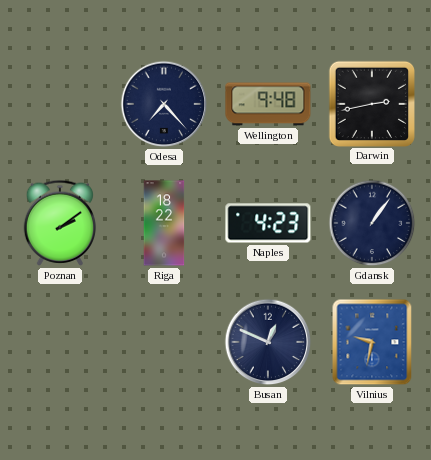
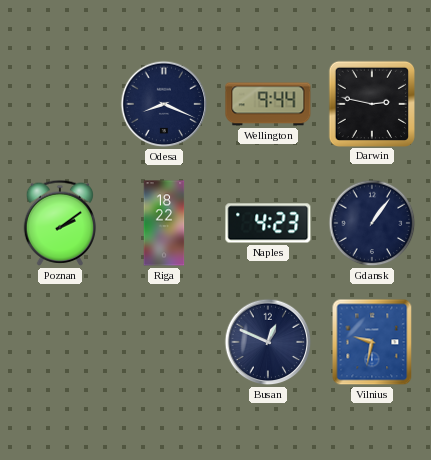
Odesa: 7:23 -> 8:19
Wellington: 9:48 -> 9:44
Darwin: 2:43 -> 2:47
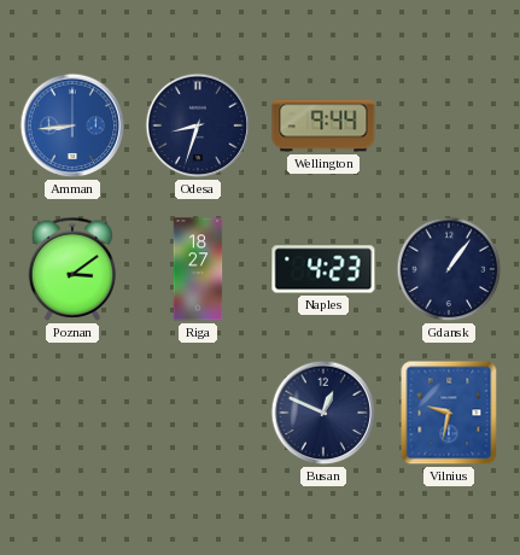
Amman: none -> 8:44
Odesa: 8:19 -> 8:33
Darwin: 2:47 -> none
Poznan: 2:09 -> 3:09
Riga: 18:22 -> 18:27
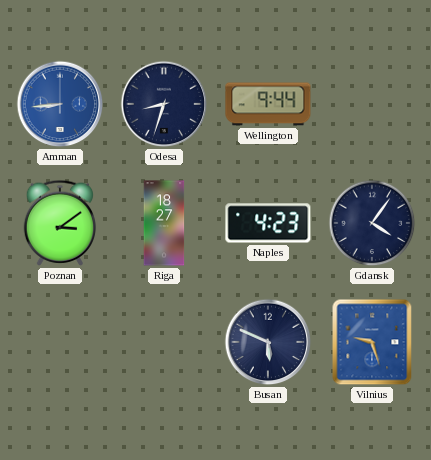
Gdansk: 1:06 -> 4:06
Busan: 12:49 -> 5:49
Vilnius: 9:32 -> 9:27
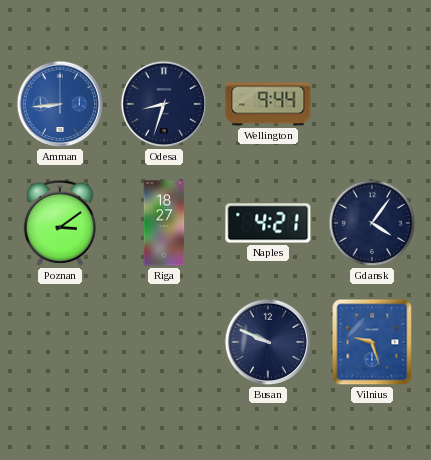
Naples: 4:23 -> 4:21
Busan: 5:49 -> 9:49
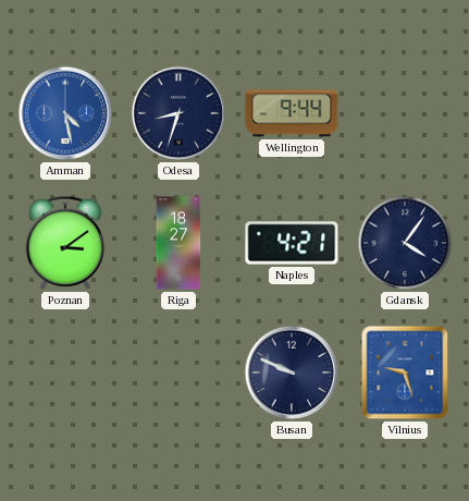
Amman: 8:44 -> 4:28
